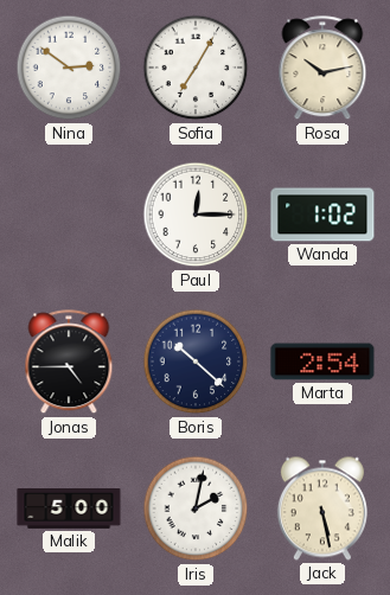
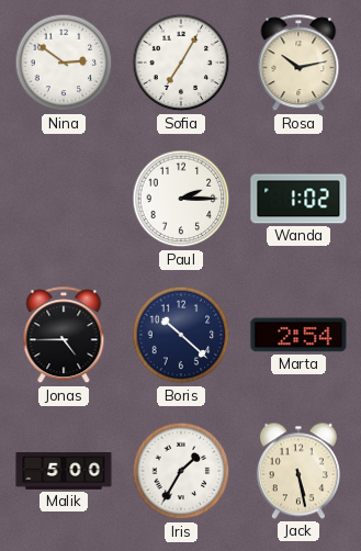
Paul: 12:15 -> 2:15
Iris: 2:02 -> 1:35
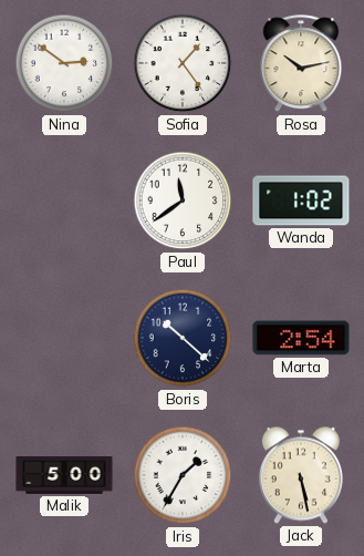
Sofia: 7:05 -> 1:24
Paul: 2:15 -> 11:39
Jonas: 4:45 -> none
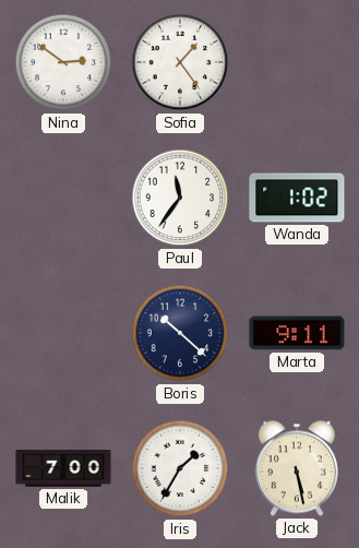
Rosa: 10:13 -> none
Paul: 11:39 -> 11:36
Marta: 2:54 -> 9:11
Malik: 5:00 -> 7:00
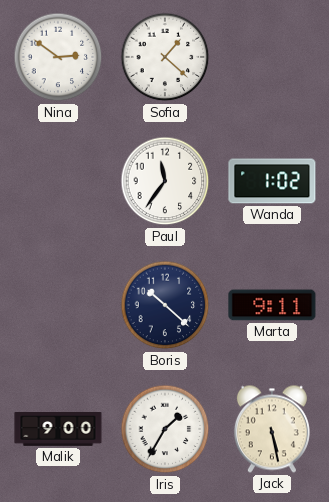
Sofia: 1:24 -> 1:22
Malik: 7:00 -> 9:00
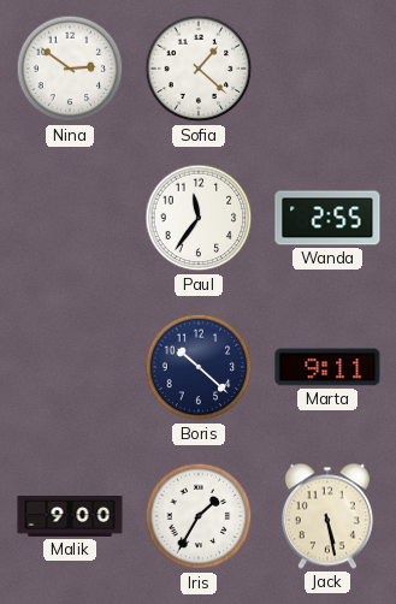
Wanda: 1:02 -> 2:55
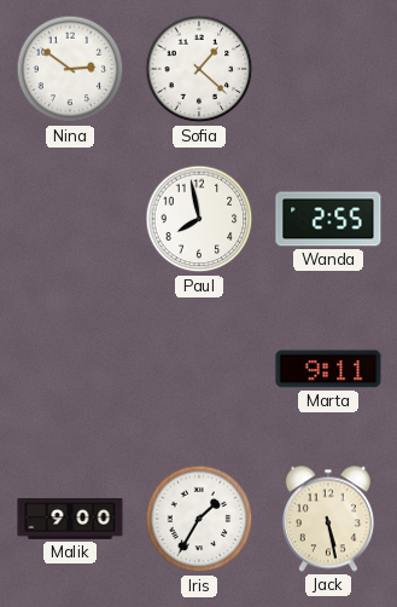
Paul: 11:36 -> 7:58
Boris: 10:22 -> none
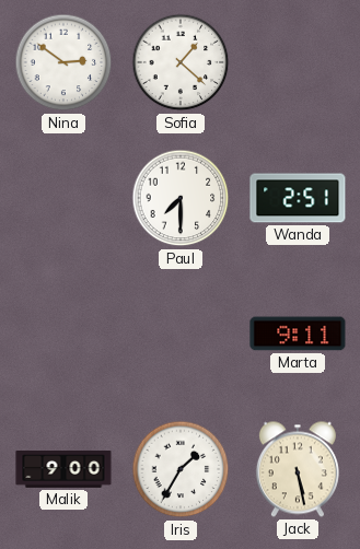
Paul: 7:58 -> 7:30
Wanda: 2:55 -> 2:51
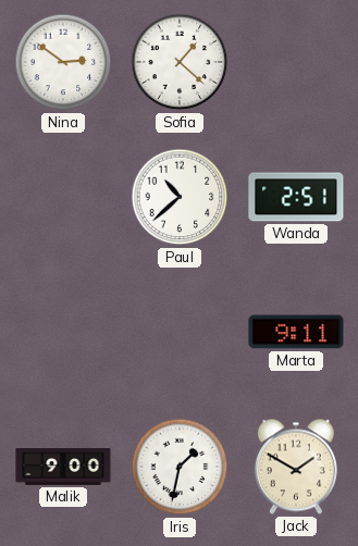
Paul: 7:30 -> 10:38
Iris: 1:35 -> 1:32
Jack: 5:28 -> 1:50
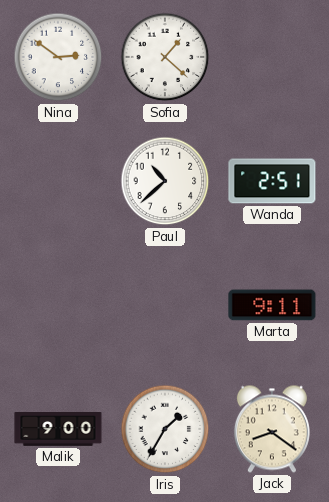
Iris: 1:32 -> 1:35
Jack: 1:50 -> 8:21
